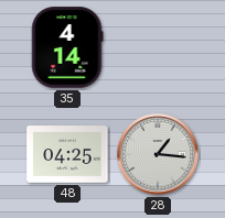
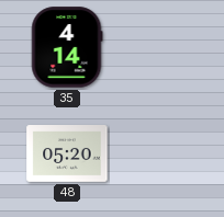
48: 04:25 -> 05:20
28: 1:16 -> none
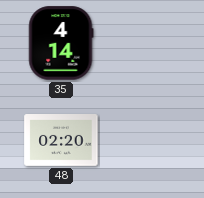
48: 05:20 -> 02:20
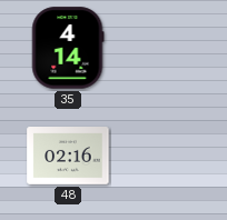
48: 02:20 -> 02:16
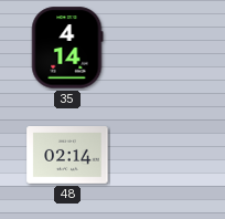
48: 02:16 -> 02:14
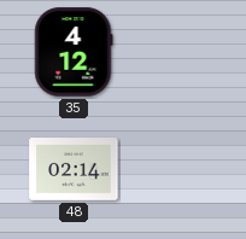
35: 4:14 -> 4:12
